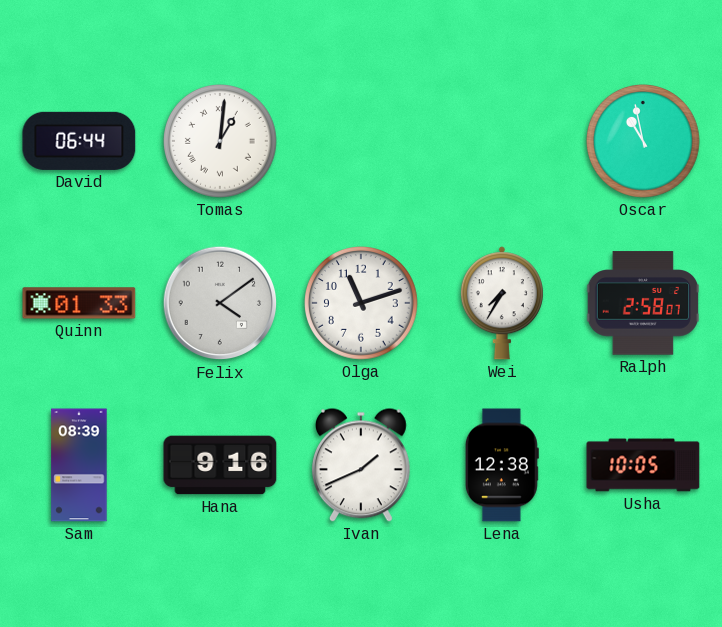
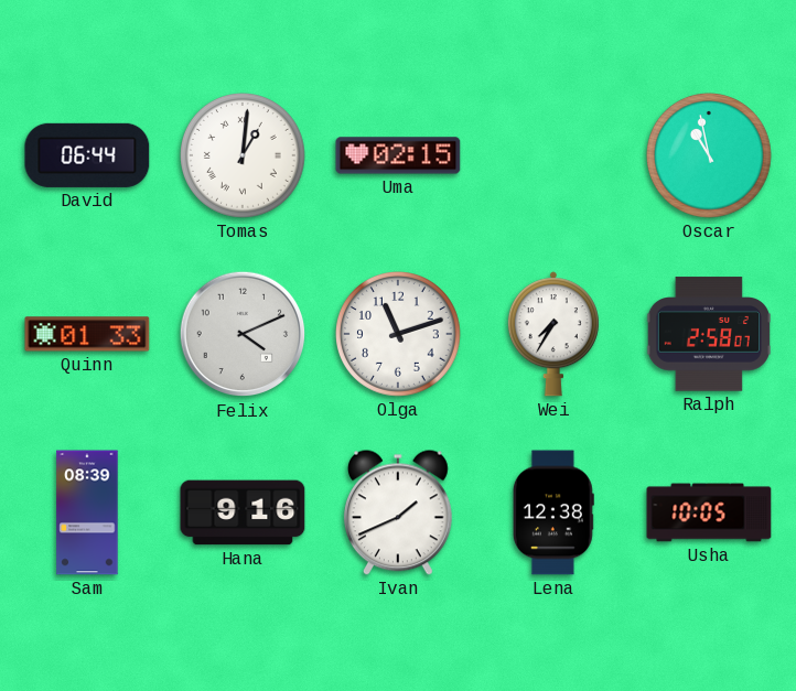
Uma: none -> 02:15
Felix: 4:09 -> 4:11
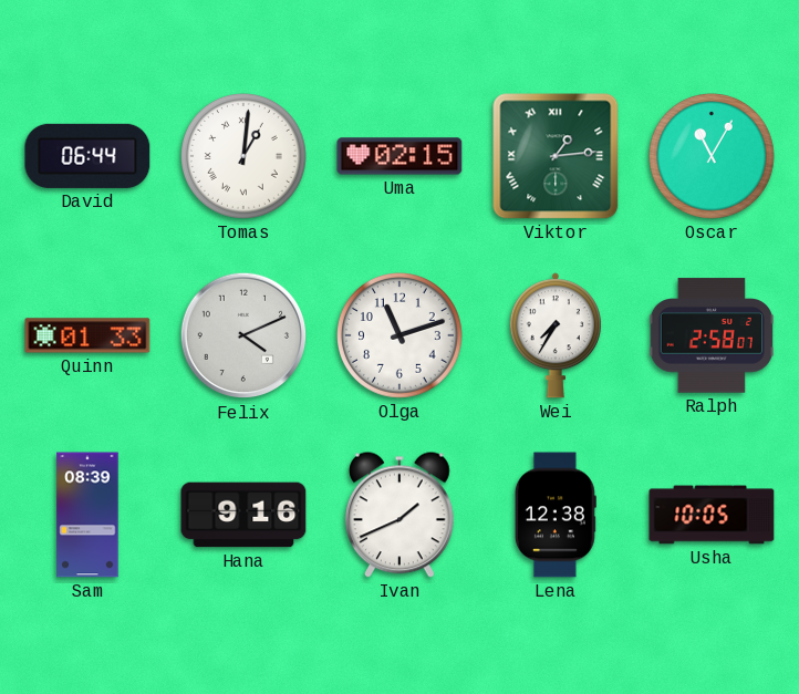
Viktor: none -> 1:14
Oscar: 10:58 -> 11:05
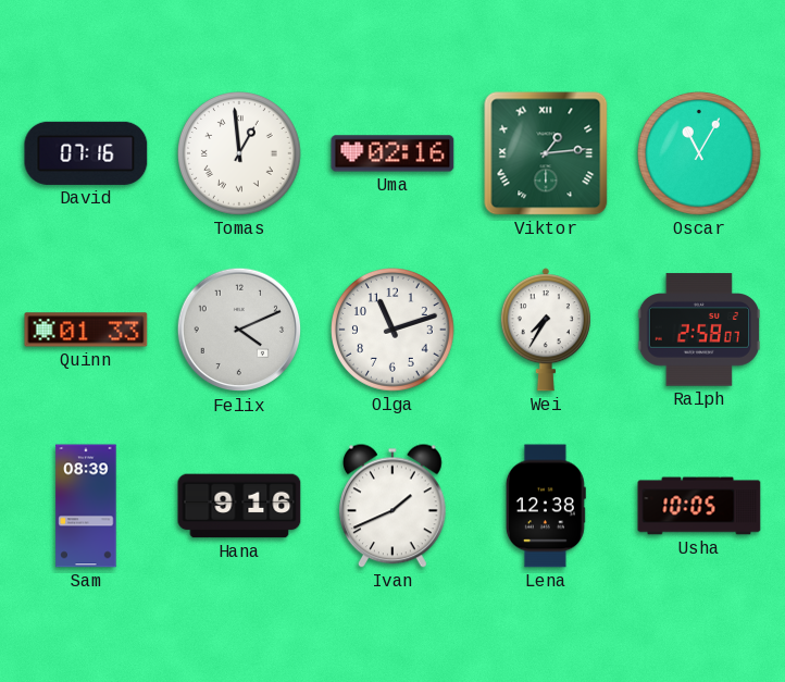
David: 06:44 -> 07:16
Tomas: 1:01 -> 12:59
Uma: 02:15 -> 02:16
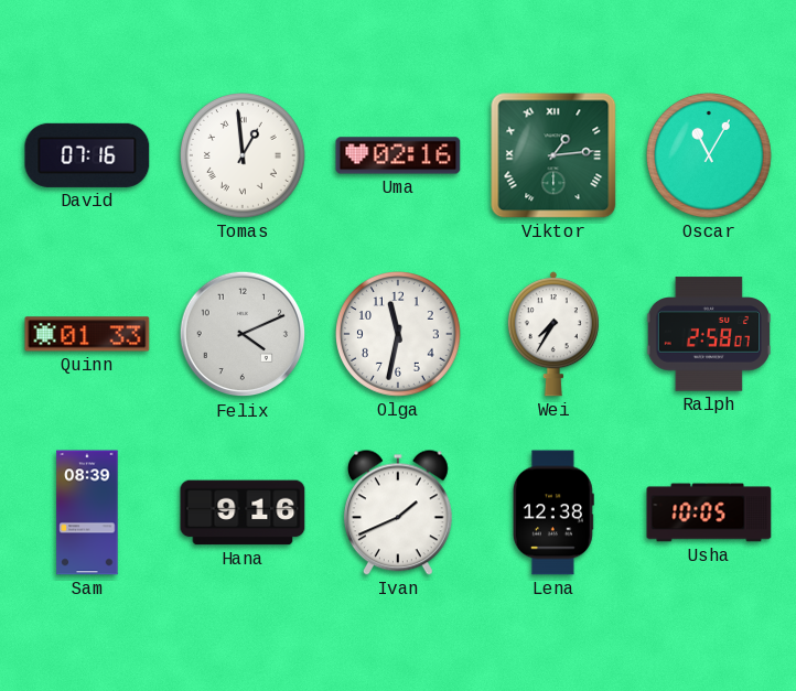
Olga: 11:12 -> 11:32
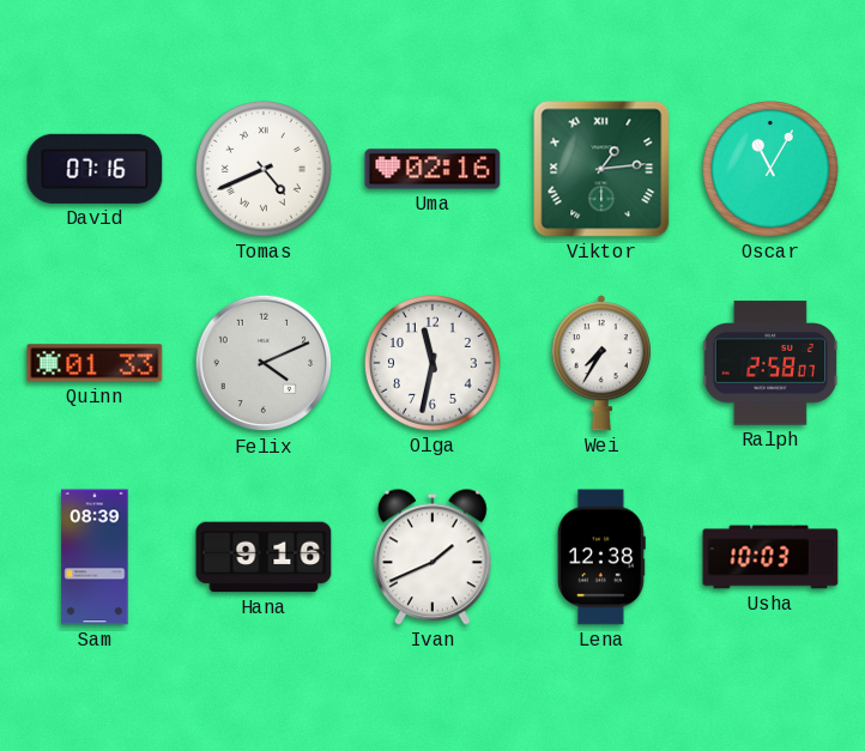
Tomas: 12:59 -> 4:41
Usha: 10:05 -> 10:03
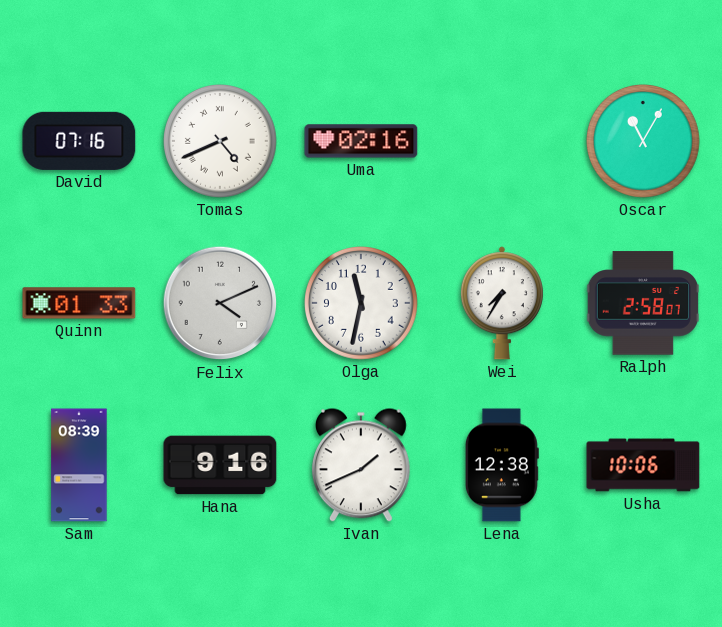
Viktor: 1:14 -> none
Usha: 10:03 -> 10:06
